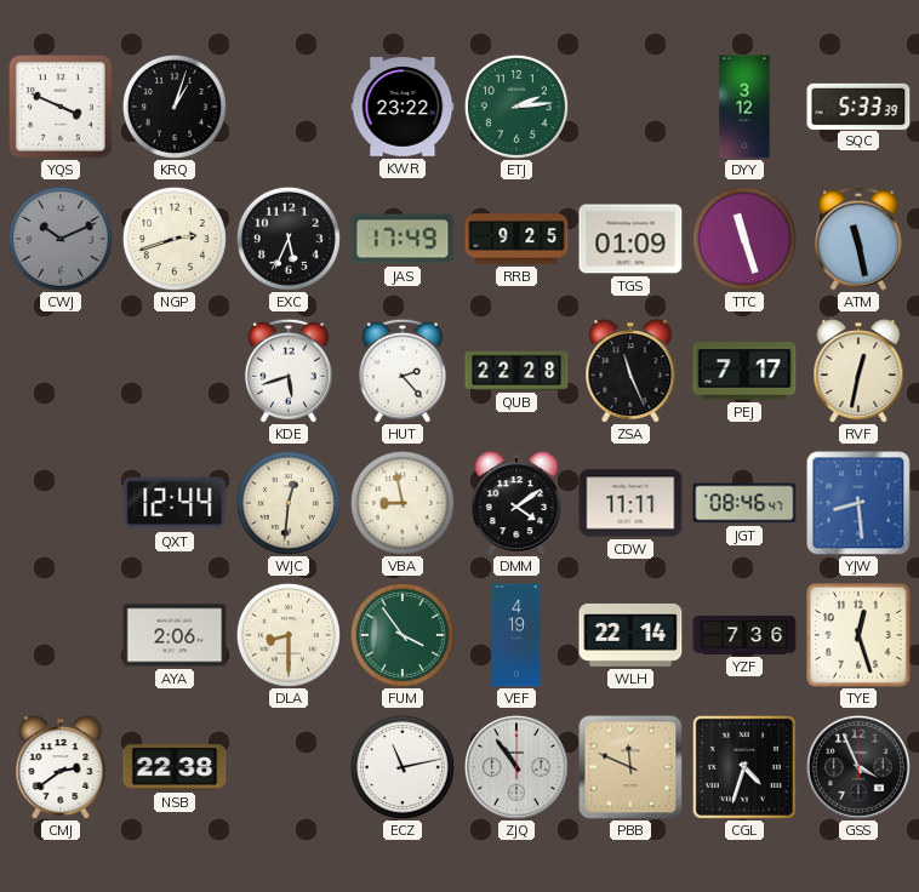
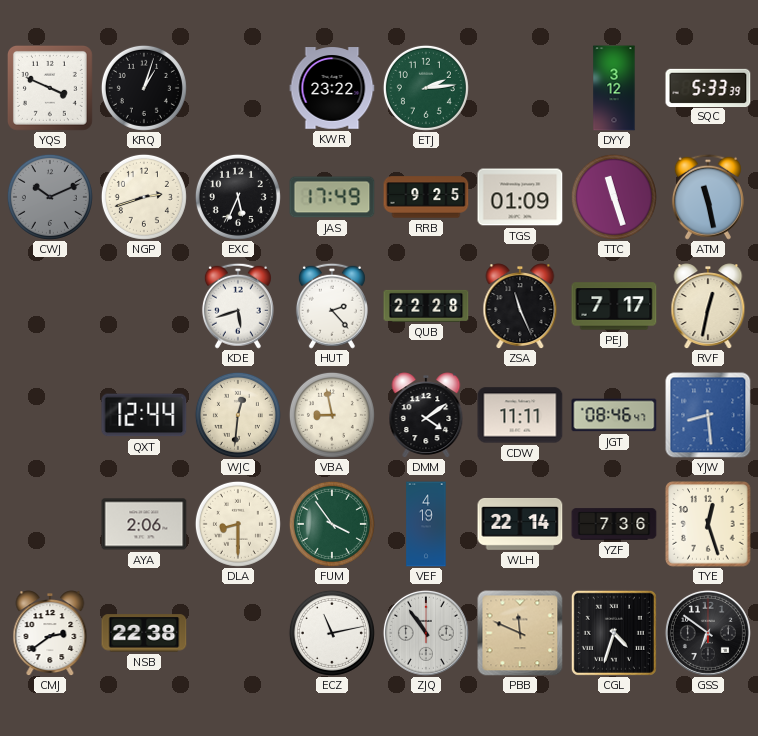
GSS: 3:56 -> 6:51
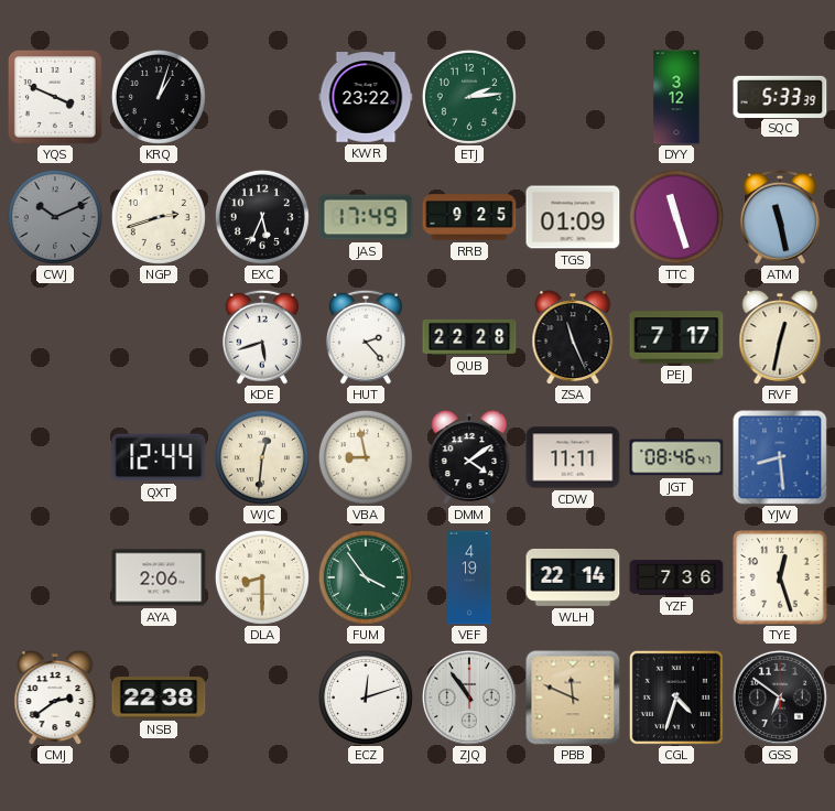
ECZ: 11:13 -> 12:12
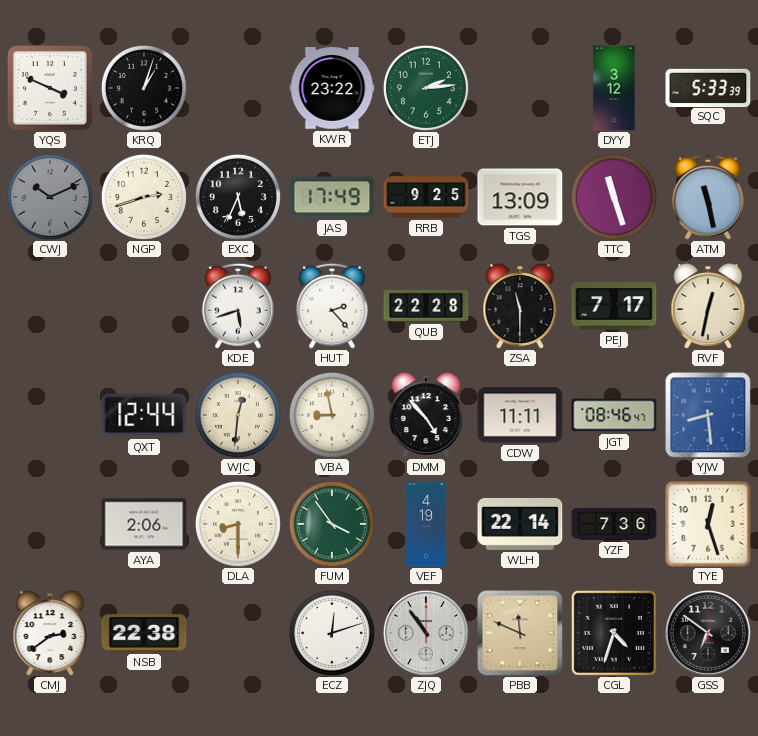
TGS: 01:09 -> 13:09
ZSA: 11:26 -> 11:30
DMM: 4:09 -> 4:53
